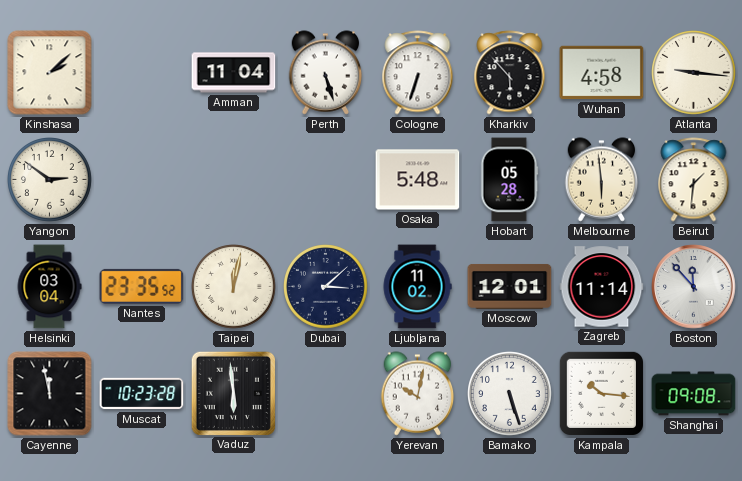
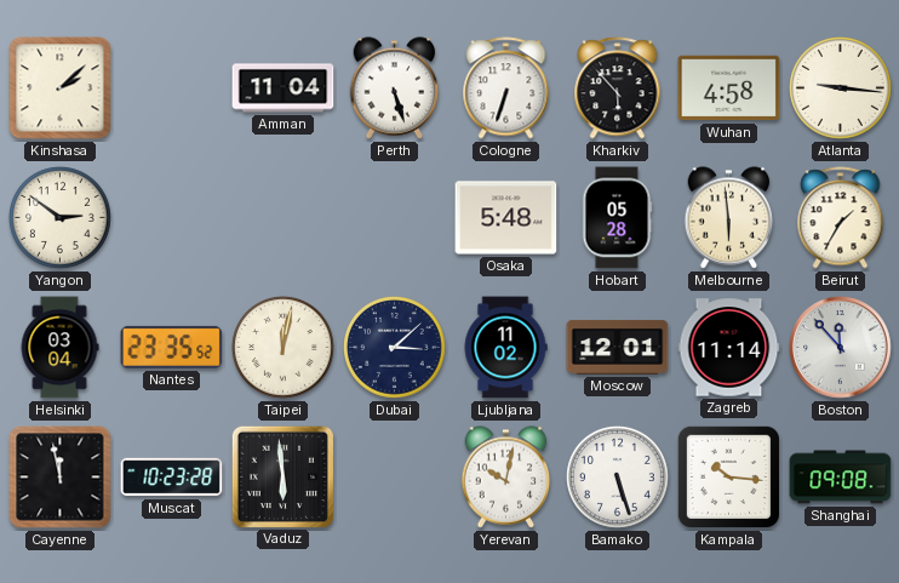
Beirut: 1:31 -> 1:35
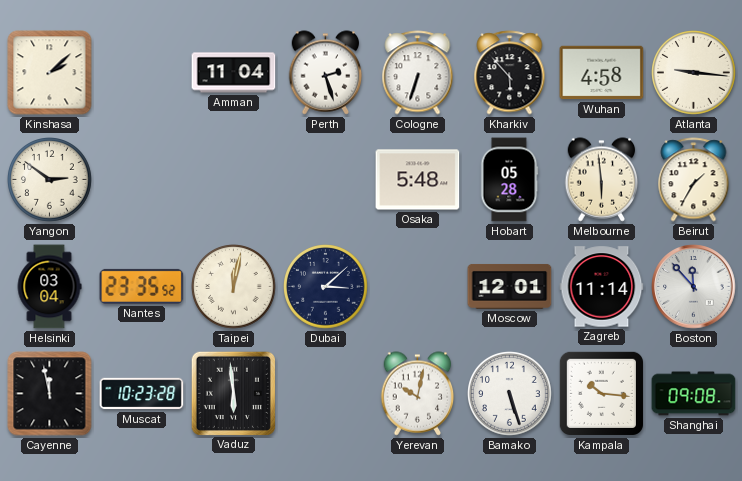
Perth: 5:27 -> 2:27
Ljubljana: 11:02 -> none
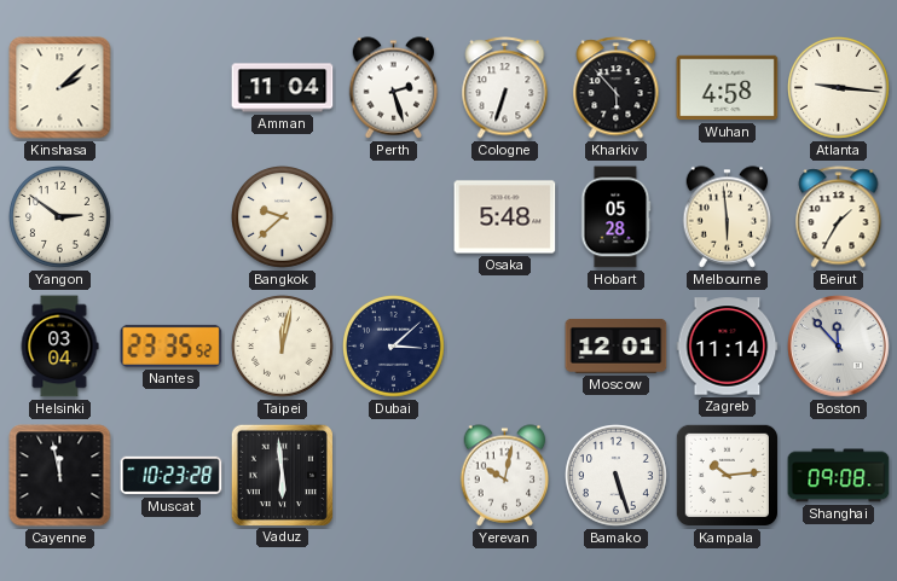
Bangkok: none -> 9:38
Kampala: 10:16 -> 10:14
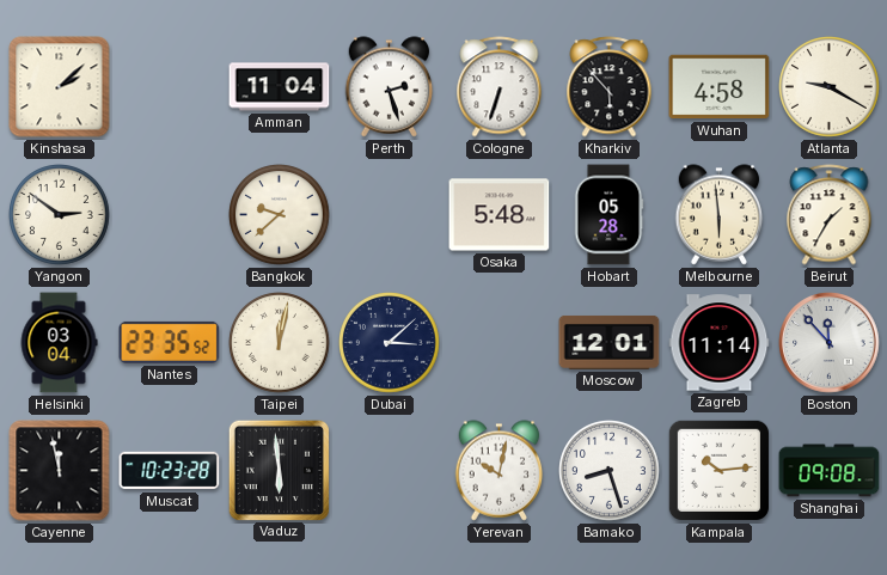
Atlanta: 9:16 -> 9:20
Bamako: 5:27 -> 8:27
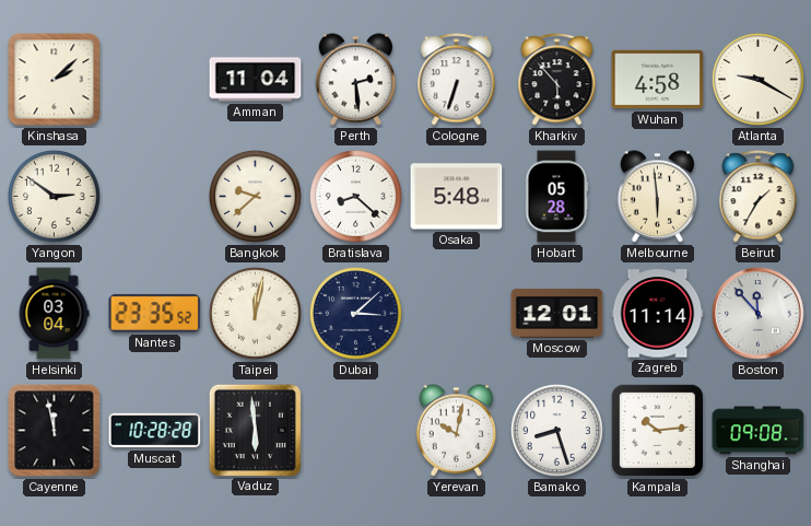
Perth: 2:27 -> 2:29
Bratislava: none -> 8:22
Muscat: 10:23 -> 10:28
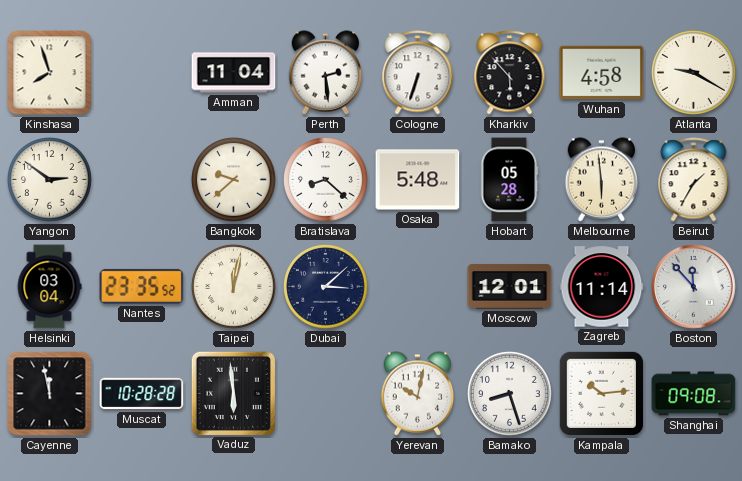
Kinshasa: 2:08 -> 7:57
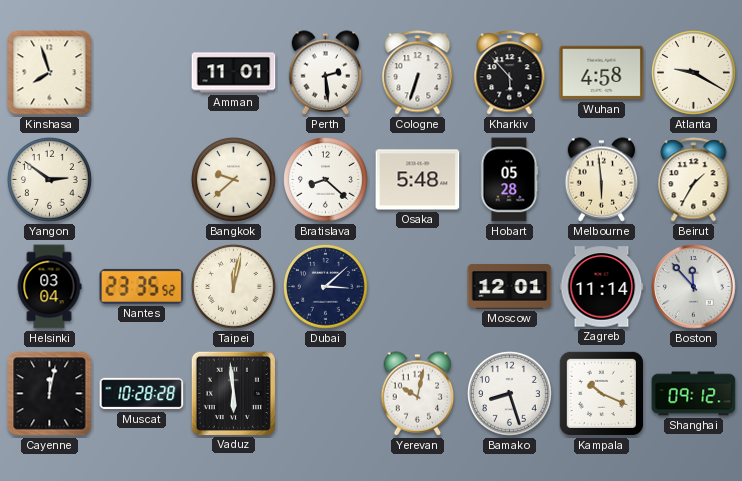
Amman: 11:04 -> 11:01
Cayenne: 11:58 -> 12:02
Kampala: 10:14 -> 10:19
Shanghai: 09:08 -> 09:12
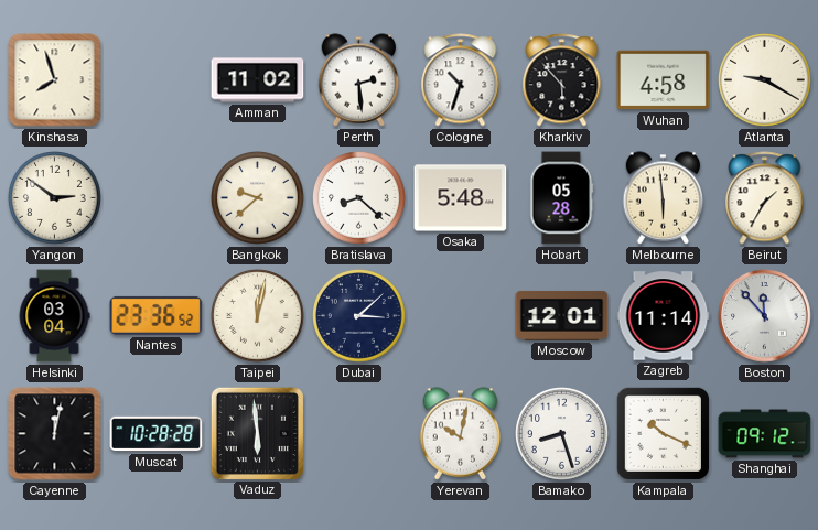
Amman: 11:01 -> 11:02
Cologne: 6:33 -> 10:33
Nantes: 23:35 -> 23:36
